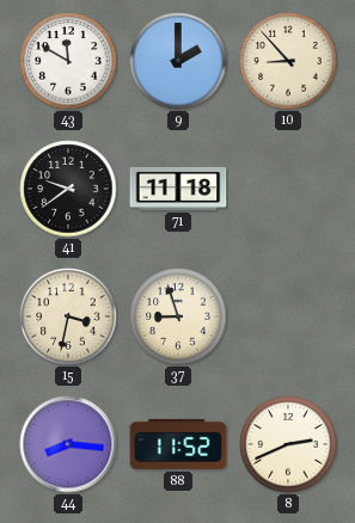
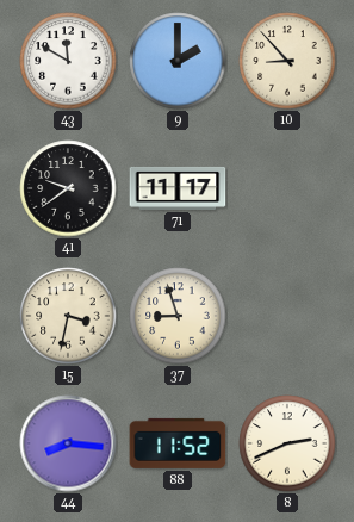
71: 11:18 -> 11:17
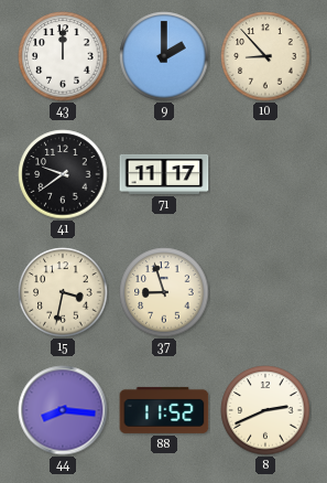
43: 11:50 -> 12:00
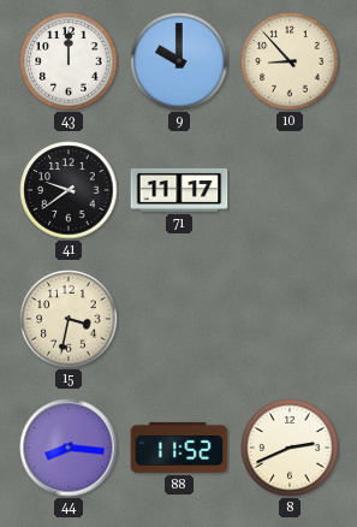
9: 2:00 -> 10:00
37: 8:57 -> none
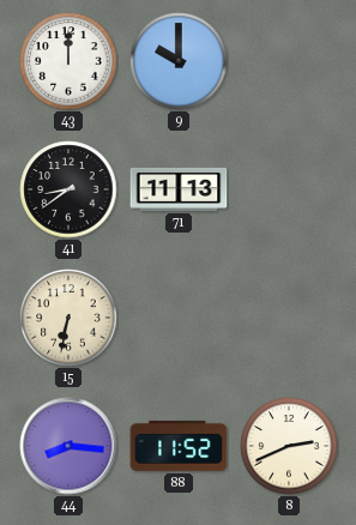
10: 8:53 -> none
41: 9:39 -> 8:39
71: 11:17 -> 11:13
15: 3:32 -> 6:32
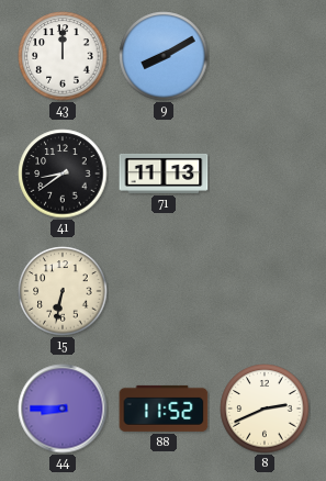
9: 10:00 -> 8:10
44: 8:16 -> 8:45
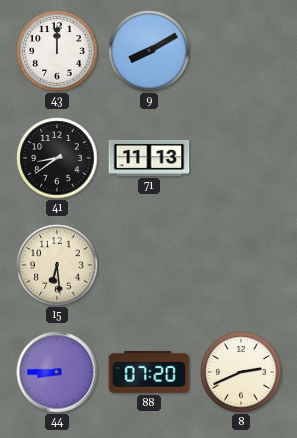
15: 6:32 -> 6:29
88: 11:52 -> 07:20
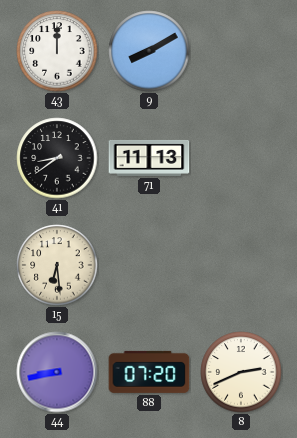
44: 8:45 -> 8:43
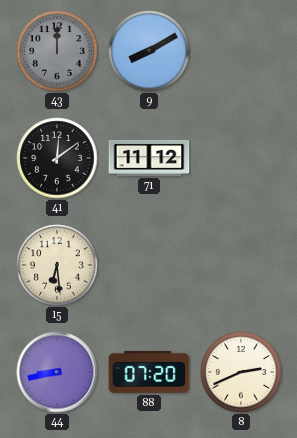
43 dial: white -> grey
41: 8:39 -> 12:09
71: 11:13 -> 11:12
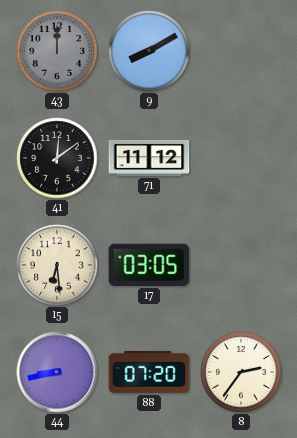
17: none -> 03:05
8: 2:41 -> 2:36
